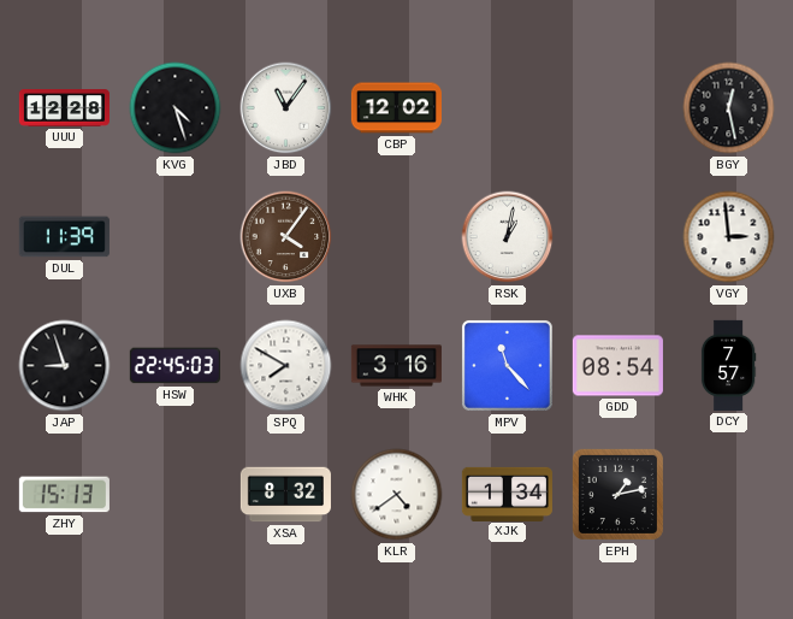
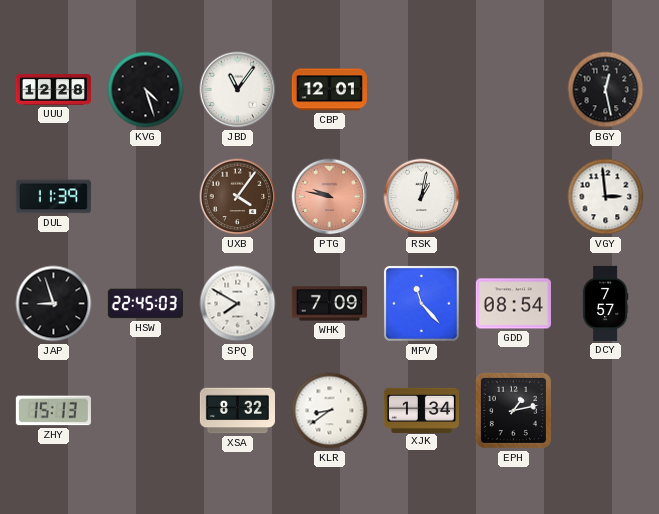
CBP: 12:02 -> 12:01
PTG: none -> 9:47
WHK: 3:16 -> 7:09
KLR: 4:39 -> 8:39
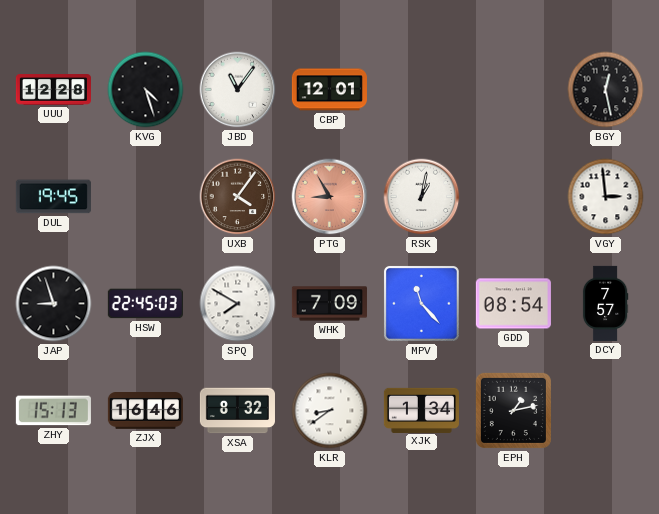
DUL: 11:39 -> 19:45
PTG: 9:47 -> 8:55
ZJX: none -> 16:46
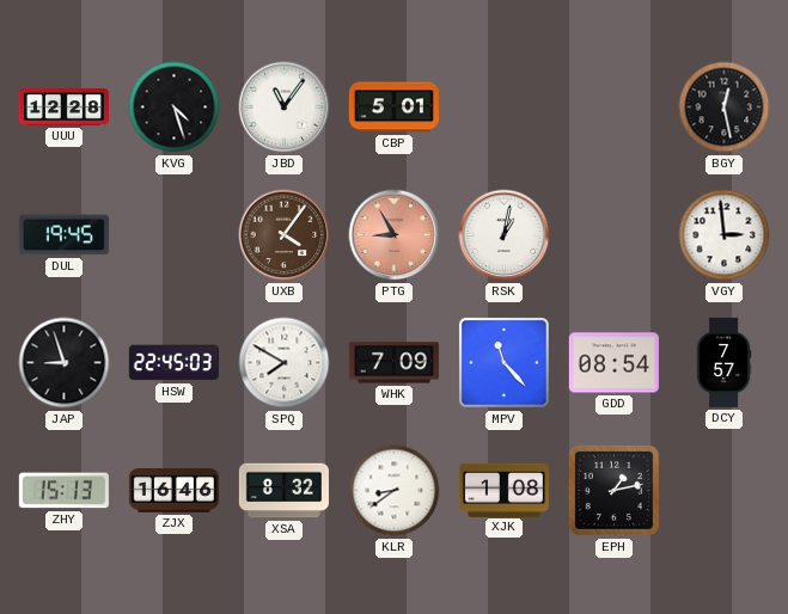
CBP: 12:01 -> 5:01
XJK: 1:34 -> 1:08
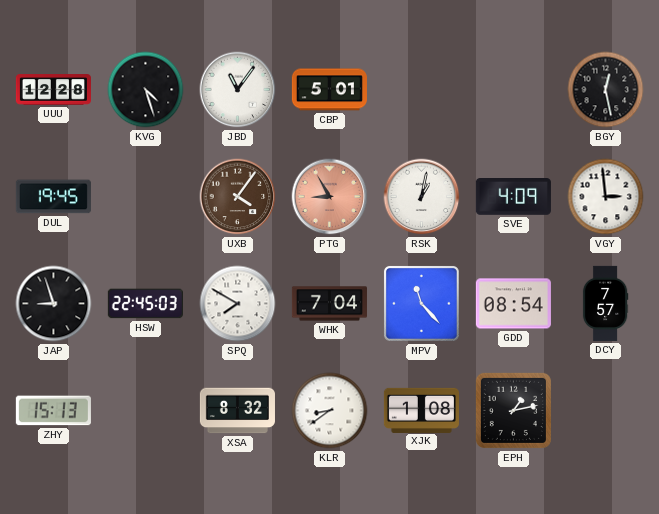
SVE: none -> 4:09
WHK: 7:09 -> 7:04
ZJX: 16:46 -> none
